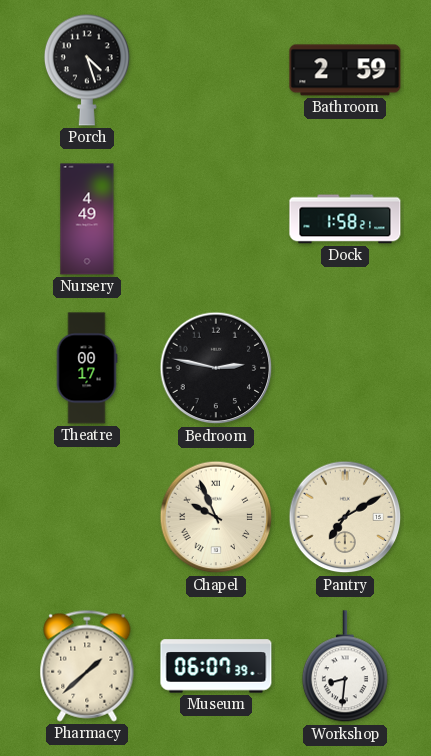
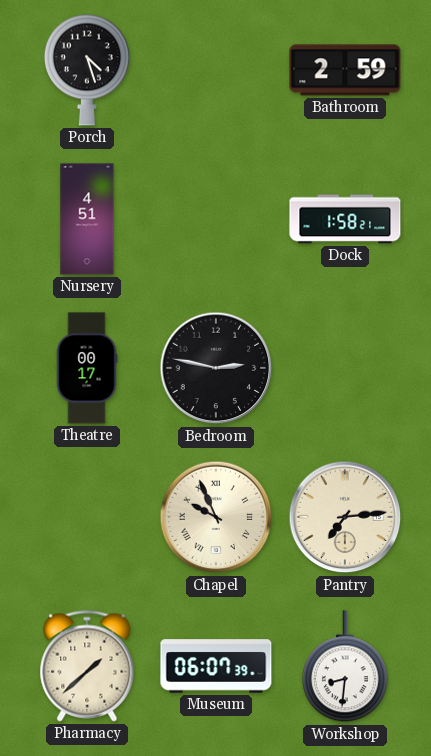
Nursery: 4:49 -> 4:51
Pantry: 7:10 -> 7:14
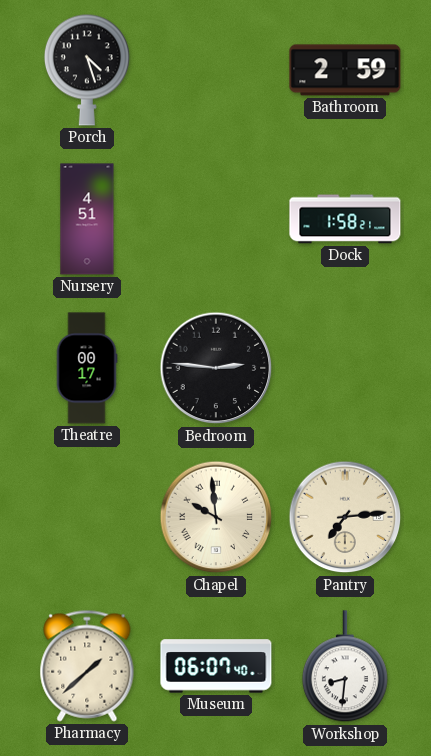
Bedroom: 2:47 -> 2:46
Chapel: 9:56 -> 9:59
Museum: 06:07:39 -> 06:07:40
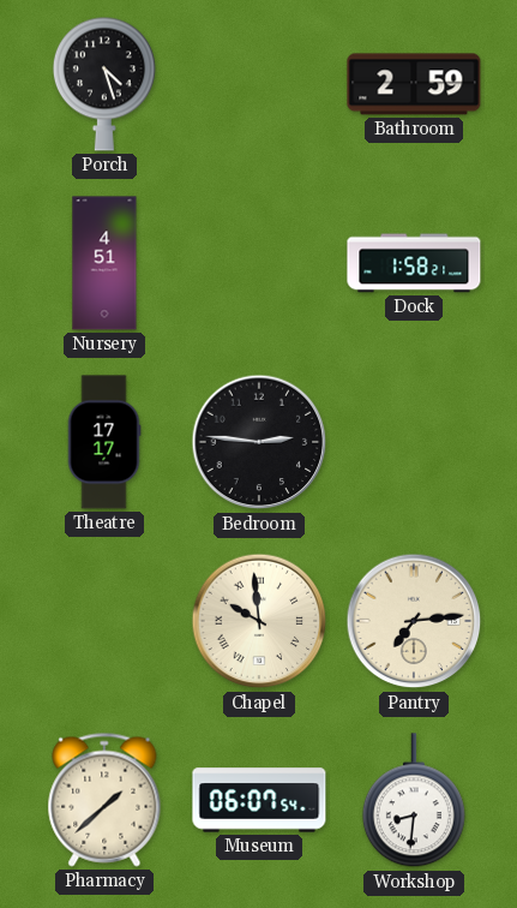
Theatre: 00:17 -> 17:17
Museum: 06:07:40 -> 06:07:54
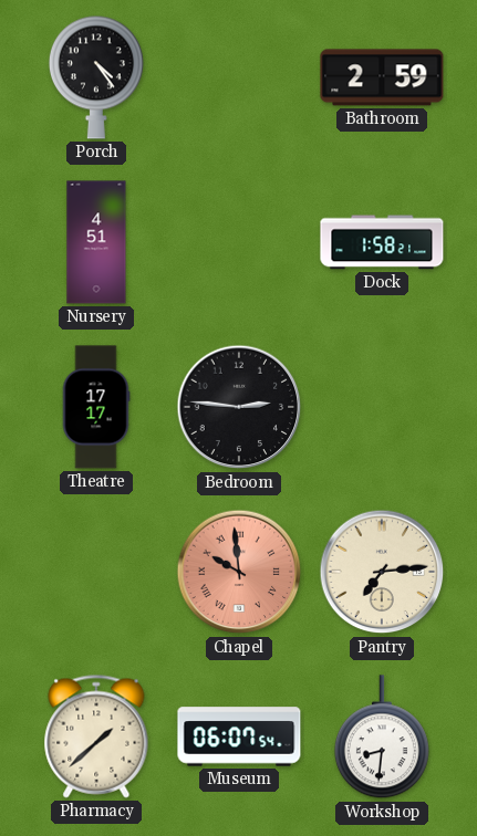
Porch: 4:27 -> 4:24
Chapel dial: cream -> salmon
